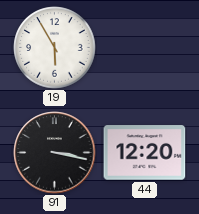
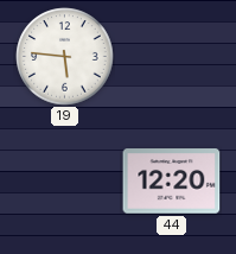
19: 5:55 -> 5:46
91: 3:17 -> none
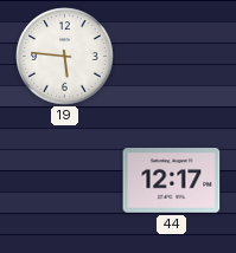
44: 12:20 -> 12:17
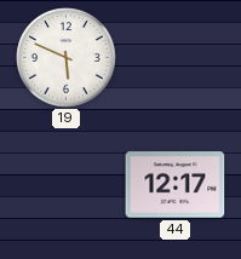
19: 5:46 -> 5:49
